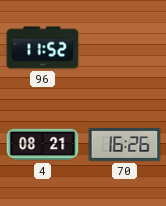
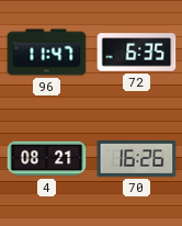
96: 11:52 -> 11:47
72: none -> 6:35
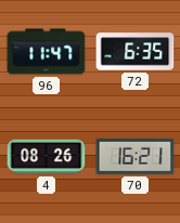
4: 08:21 -> 08:26
70: 16:26 -> 16:21
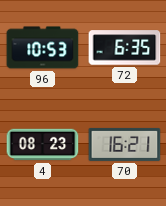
96: 11:47 -> 10:53
4: 08:26 -> 08:23
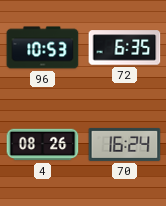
4: 08:23 -> 08:26
70: 16:21 -> 16:24
